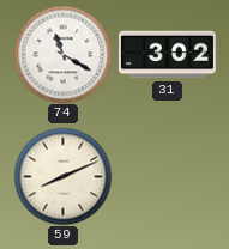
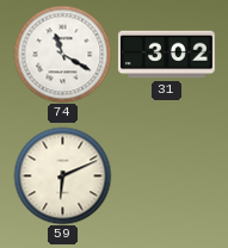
59: 8:11 -> 6:11
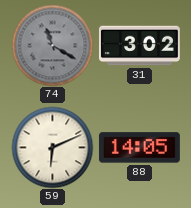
74 dial: white -> grey
88: none -> 14:05
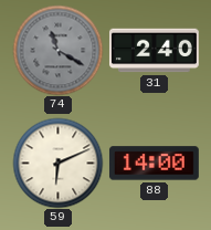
31: 3:02 -> 2:40
88: 14:05 -> 14:00
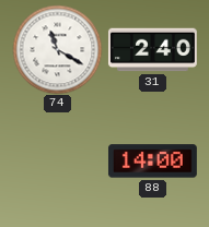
74 dial: grey -> white
59: 6:11 -> none
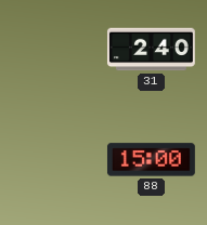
74: 11:20 -> none
88: 14:00 -> 15:00
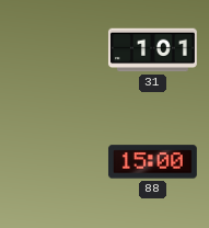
31: 2:40 -> 1:01
